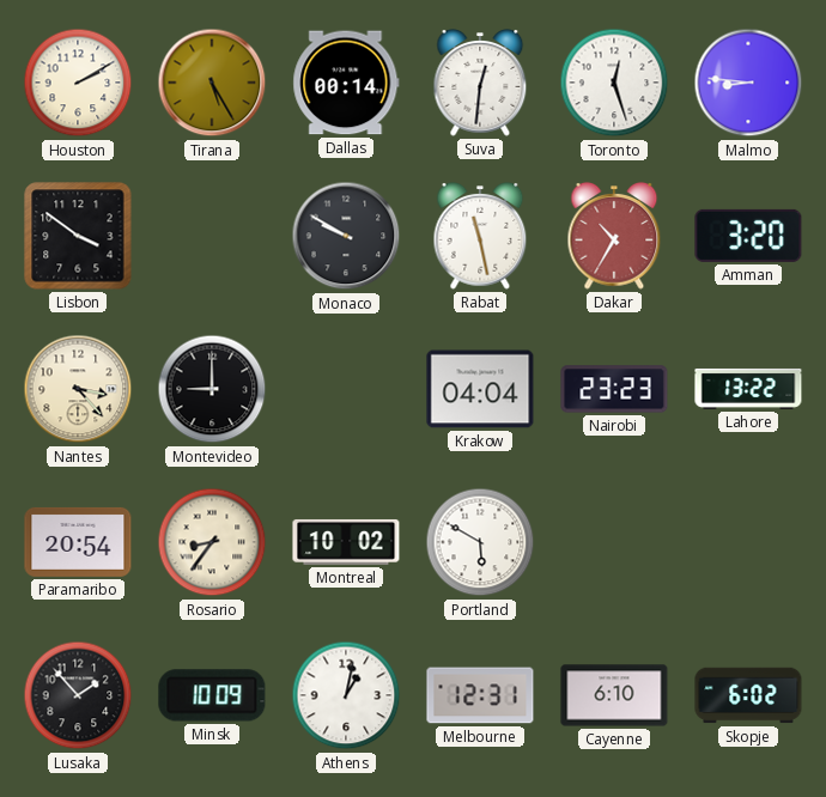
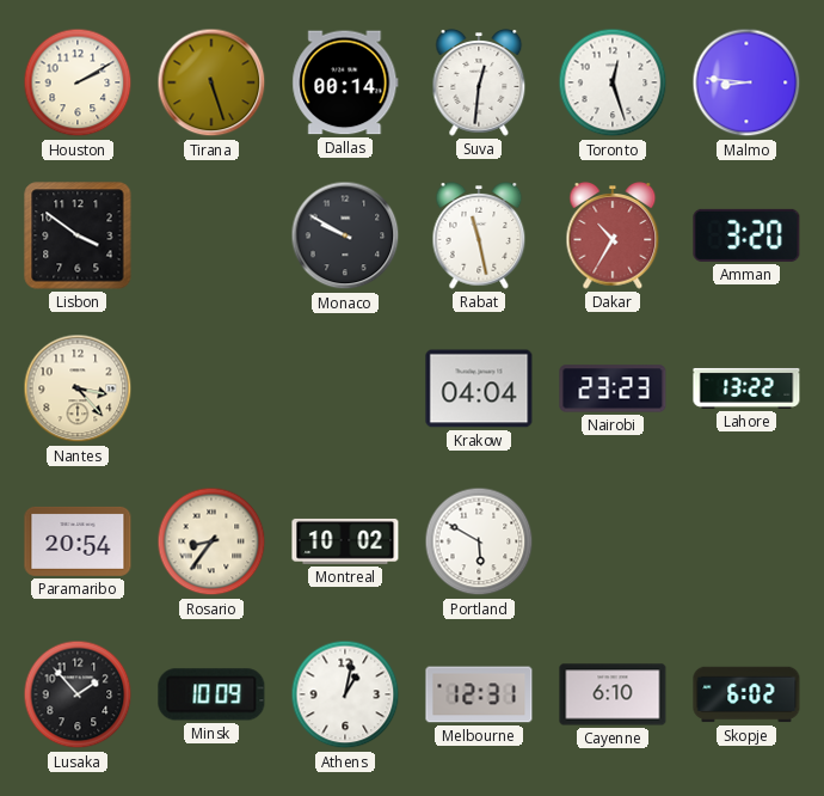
Tirana: 5:25 -> 5:27
Montevideo: 9:00 -> none
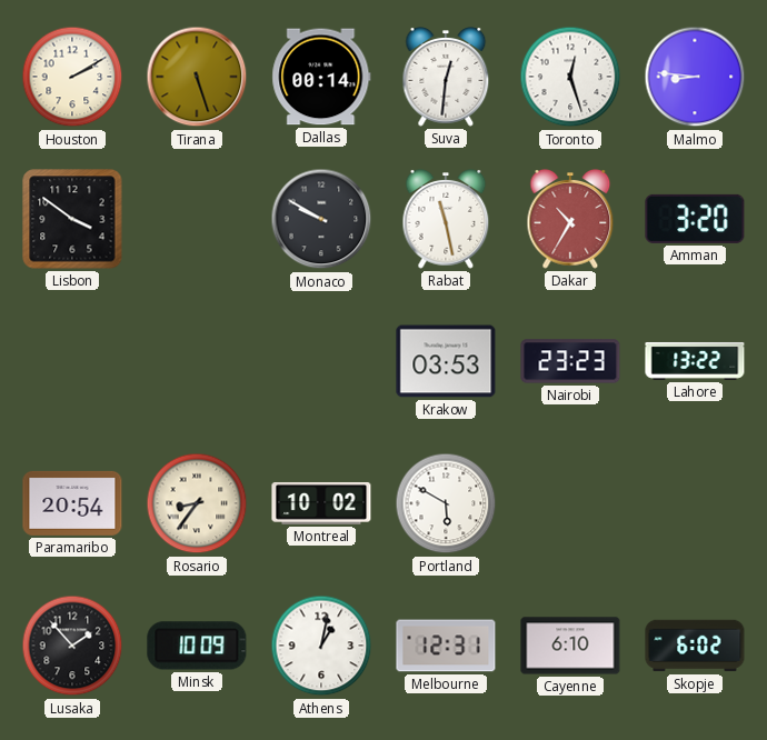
Nantes: 3:23 -> none
Krakow: 04:04 -> 03:53
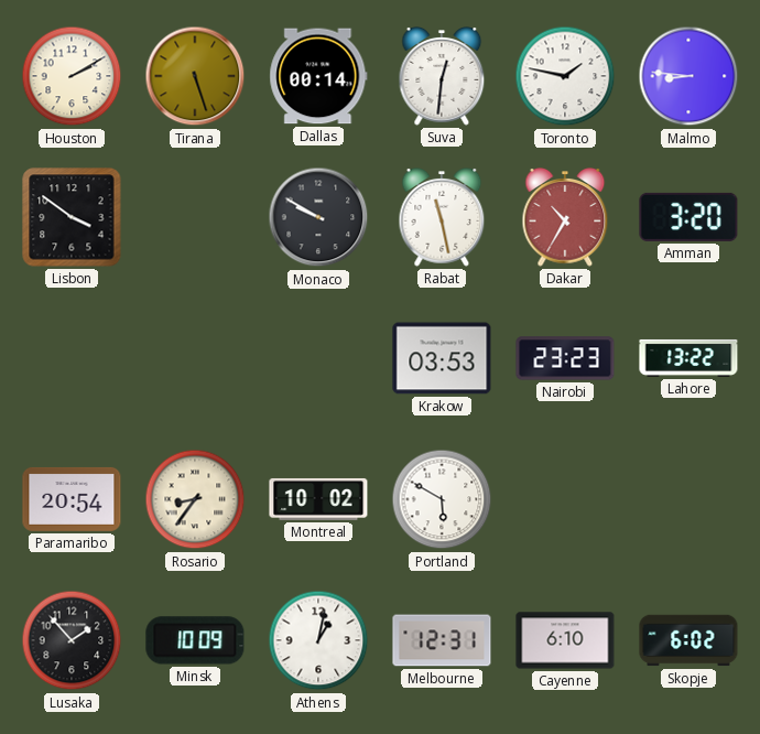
Toronto: 12:27 -> 1:47
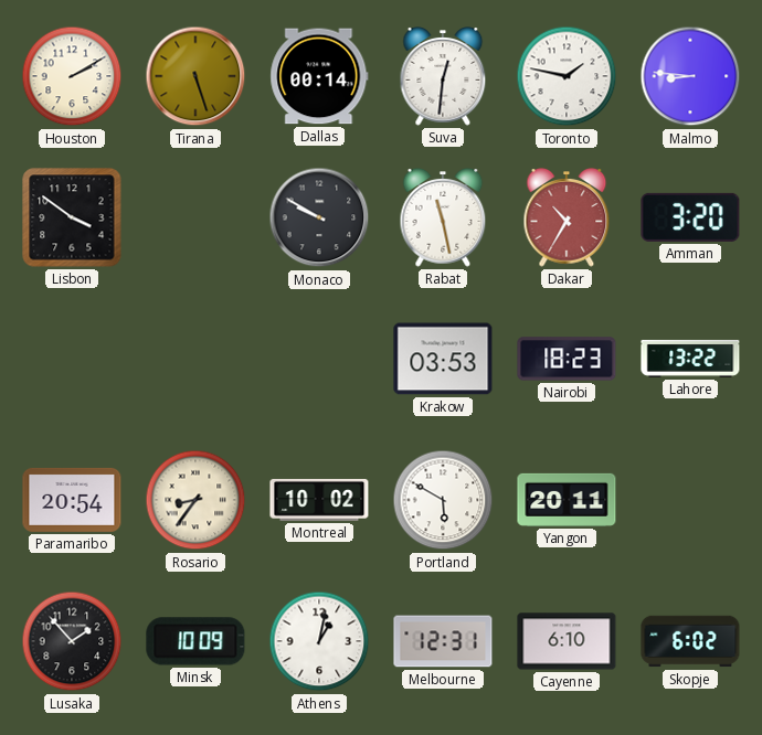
Nairobi: 23:23 -> 18:23
Yangon: none -> 20:11
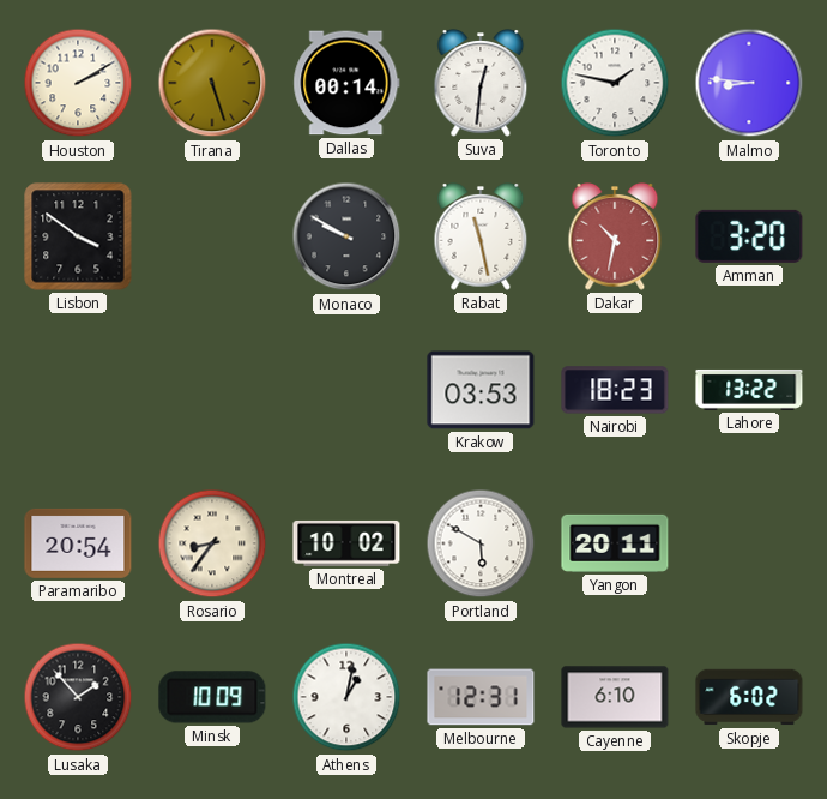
Dakar: 10:35 -> 10:32
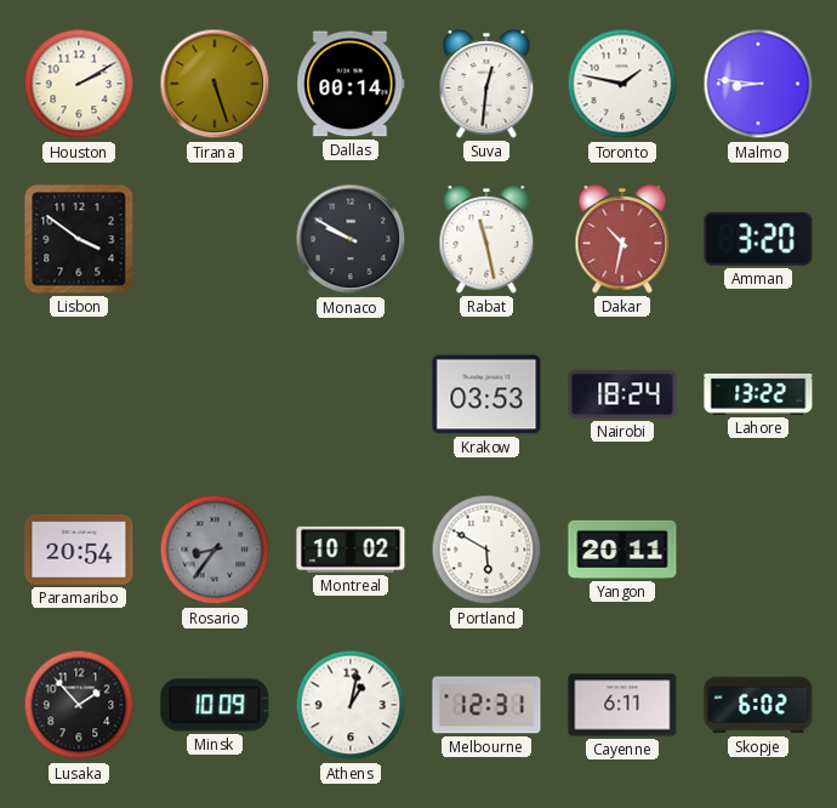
Nairobi: 18:23 -> 18:24
Rosario dial: cream -> grey
Cayenne: 6:10 -> 6:11
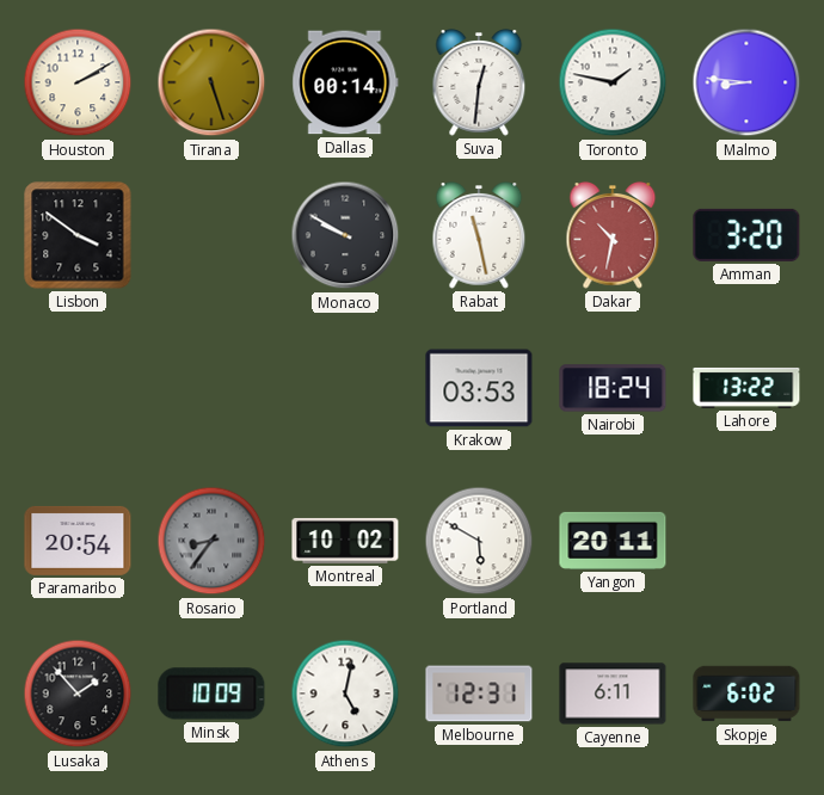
Athens: 1:02 -> 5:02
